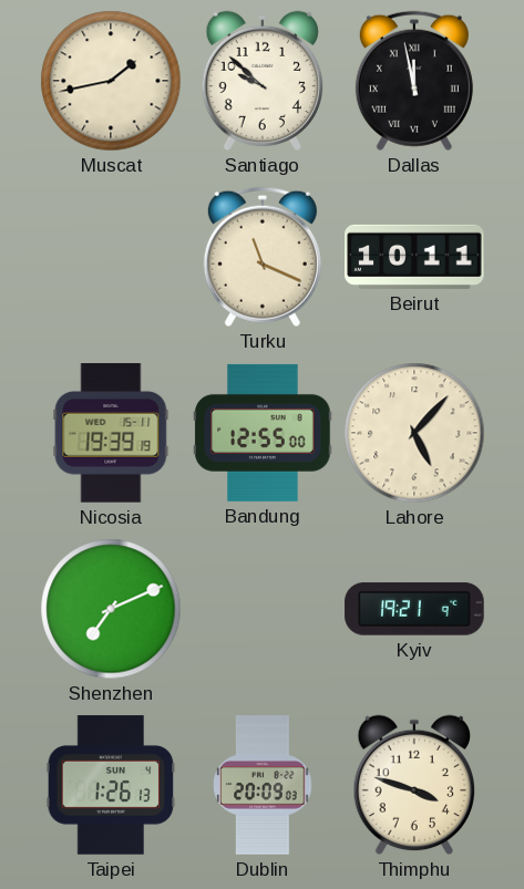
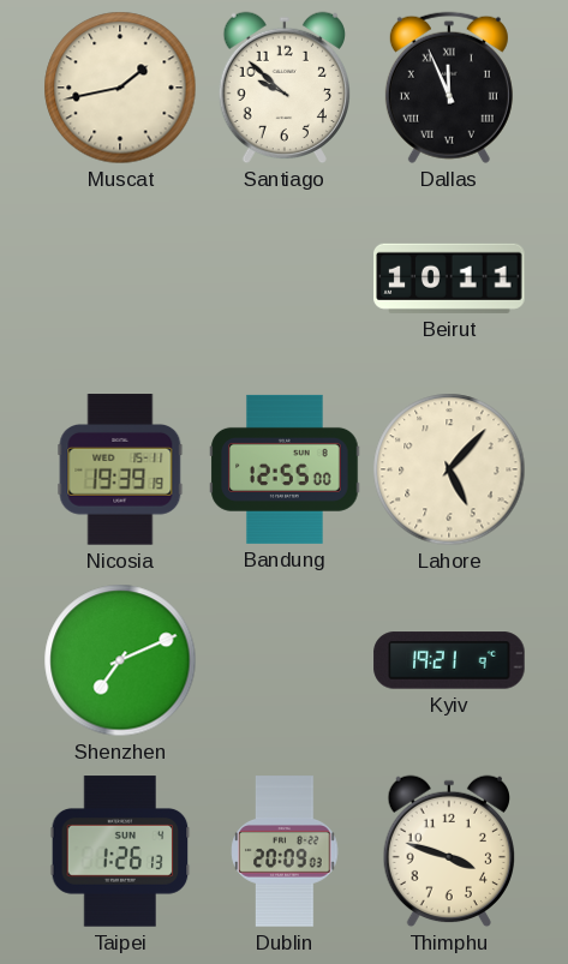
Dallas: 11:58 -> 11:56
Turku: 11:19 -> none
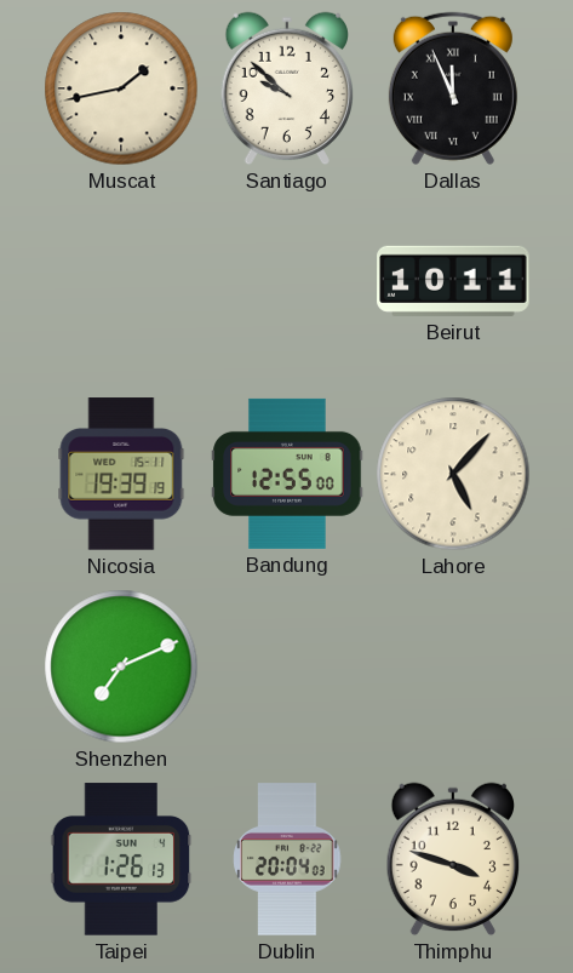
Kyiv: 19:21 -> none
Dublin: 20:09 -> 20:04
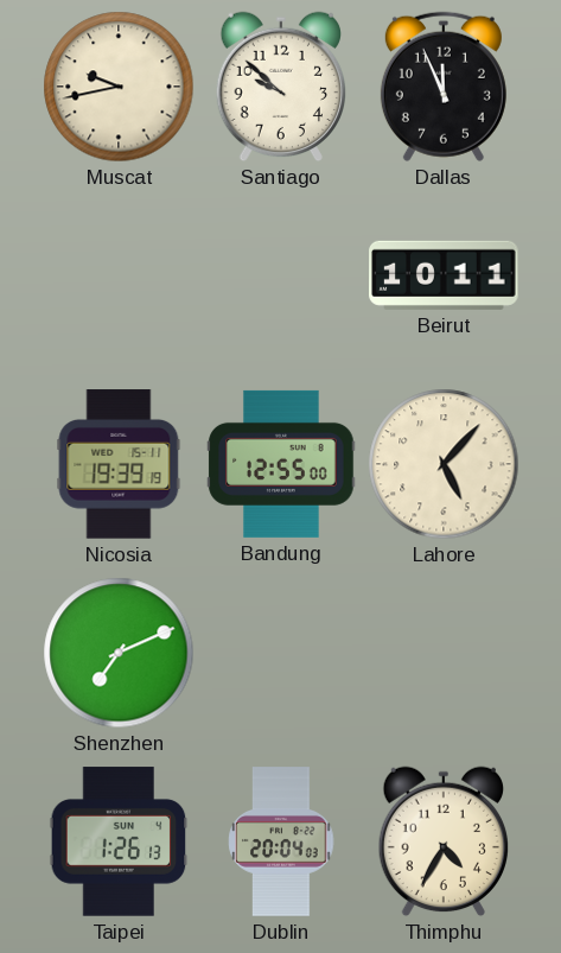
Muscat: 1:43 -> 9:43
Dallas numerals: Roman -> Arabic
Thimphu: 3:48 -> 4:35
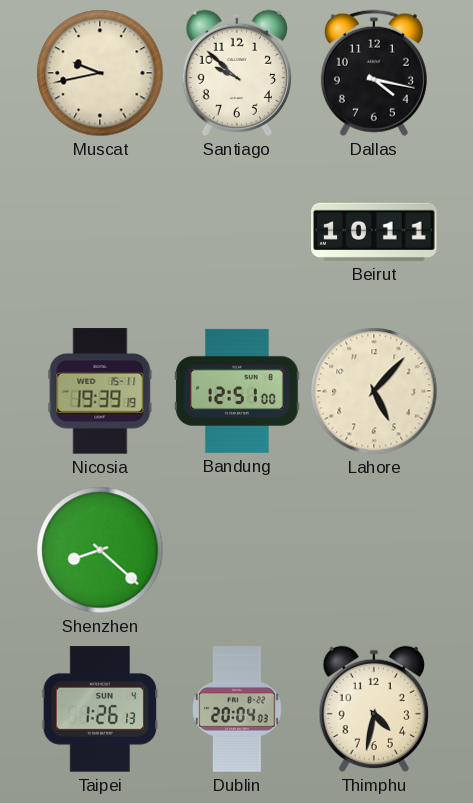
Dallas: 11:56 -> 4:17
Bandung: 12:55 -> 12:51
Shenzhen: 7:11 -> 8:22
Thimphu: 4:35 -> 4:32
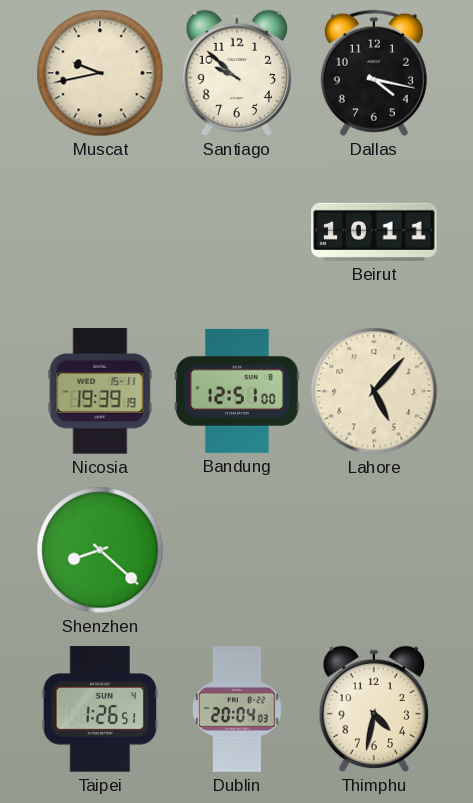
Taipei: 1:26:13 -> 1:26:51
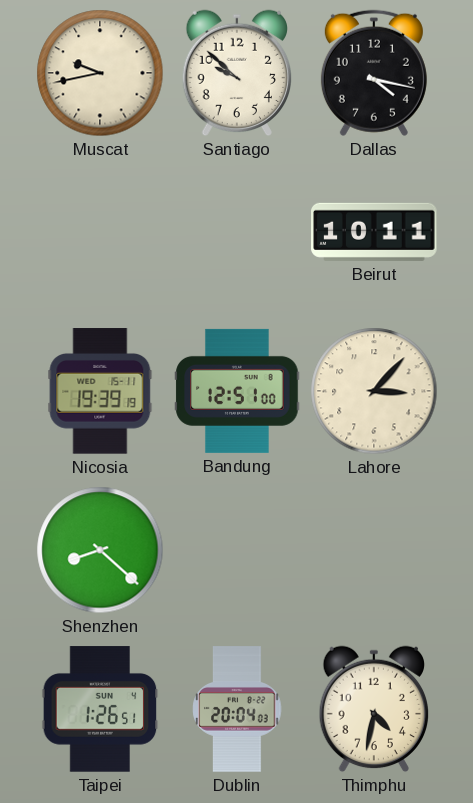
Lahore: 5:07 -> 3:07
